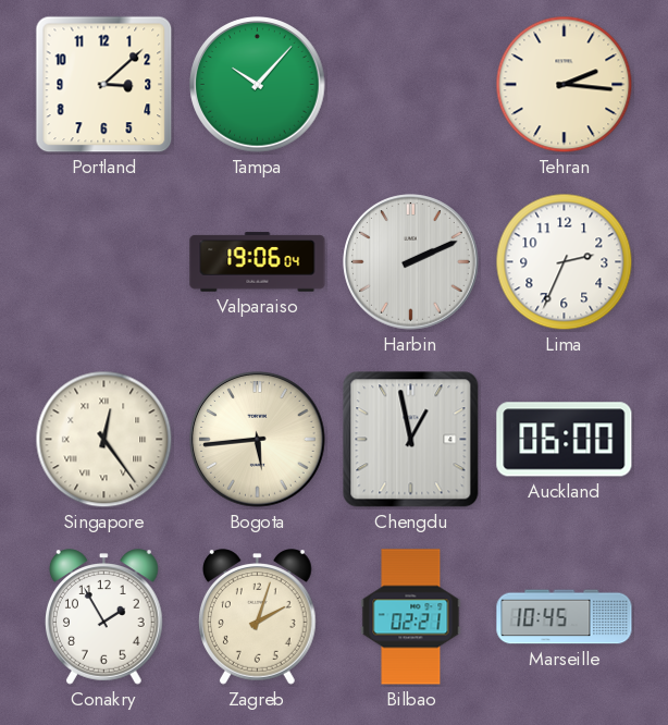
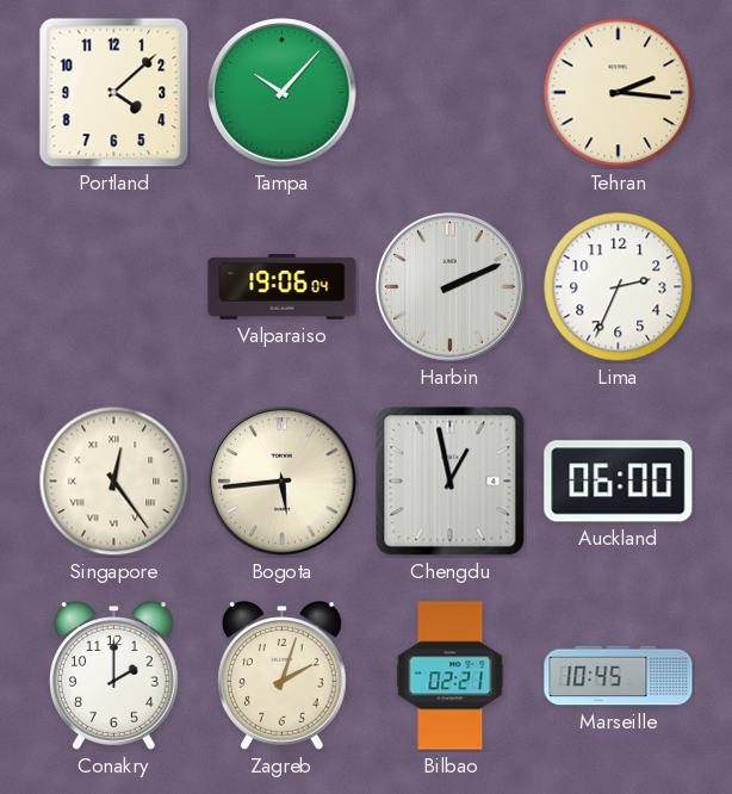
Portland: 3:08 -> 4:08
Conakry: 1:55 -> 2:00
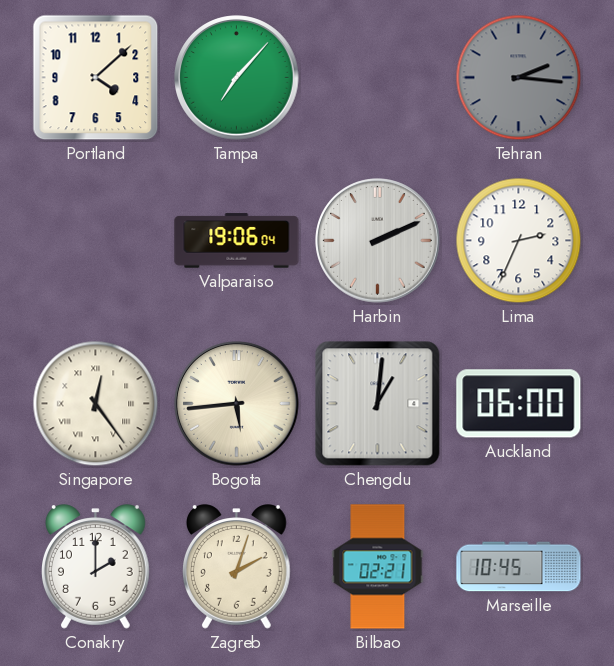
Tampa: 10:07 -> 7:07
Tehran dial: cream -> grey
Chengdu: 12:58 -> 1:01
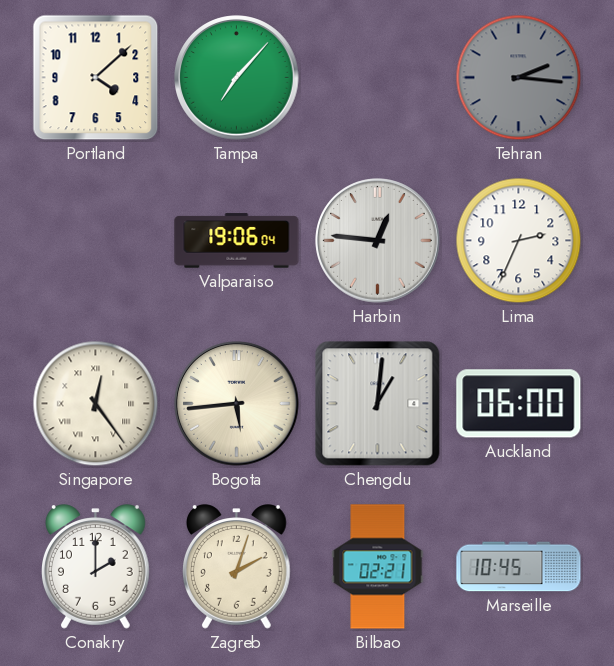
Harbin: 2:11 -> 12:46
